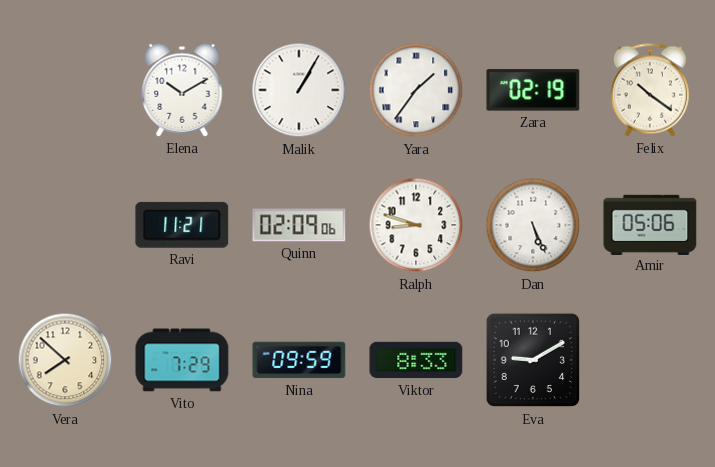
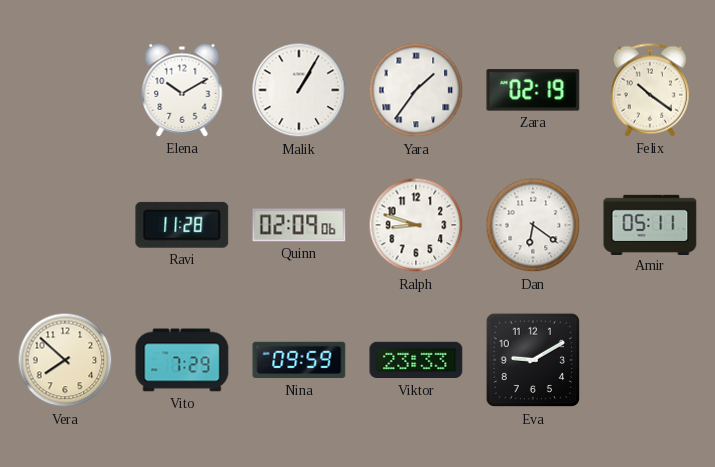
Ravi: 11:21 -> 11:28
Dan: 5:26 -> 6:21
Amir: 05:06 -> 05:11
Viktor: 8:33 -> 23:33
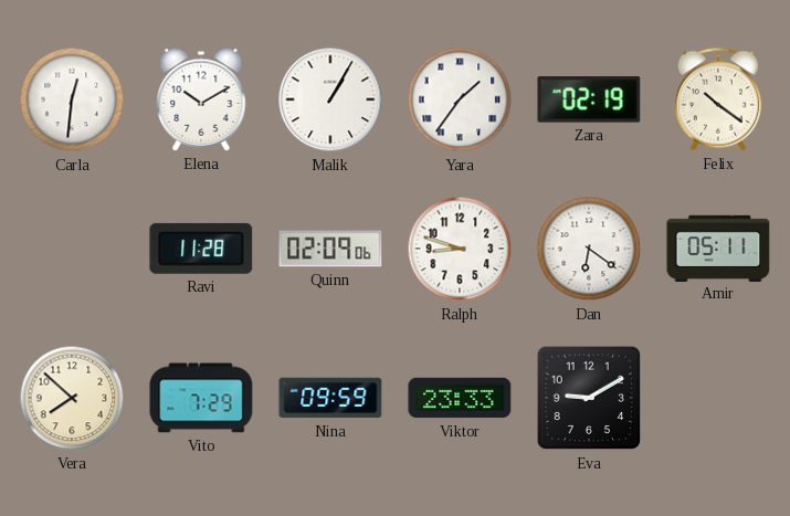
Carla: none -> 12:31
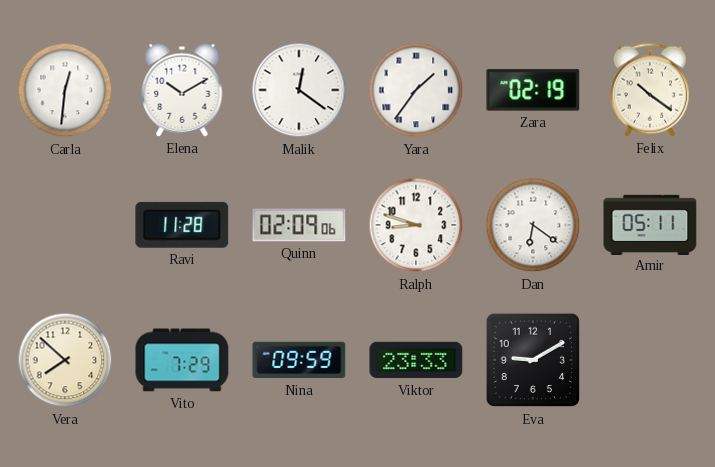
Malik: 1:05 -> 12:21
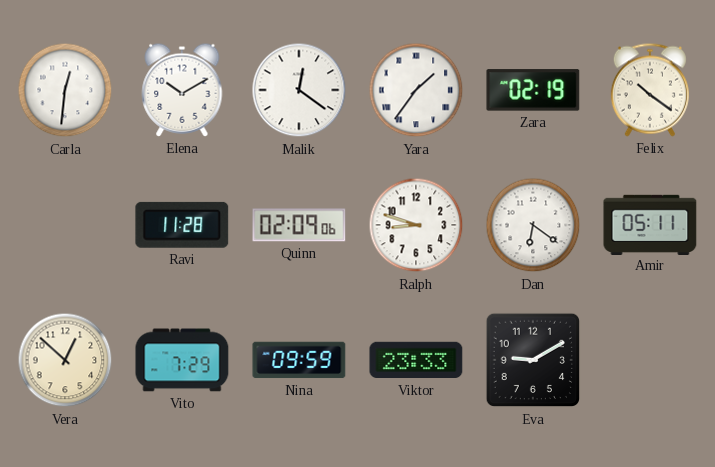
Vera: 7:52 -> 12:52
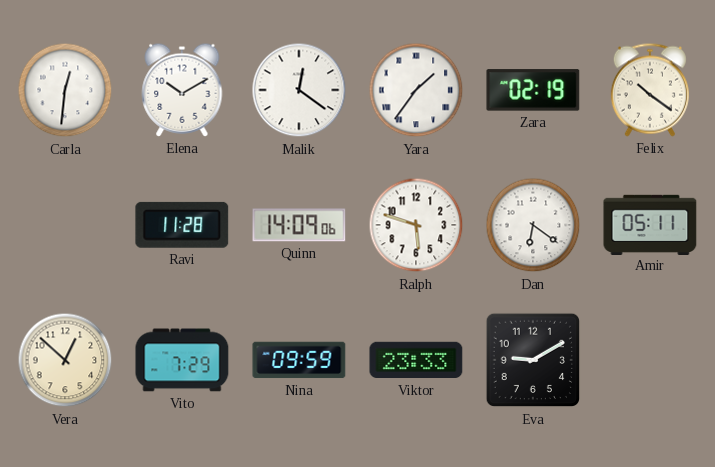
Quinn: 02:09 -> 14:09
Ralph: 8:48 -> 5:48
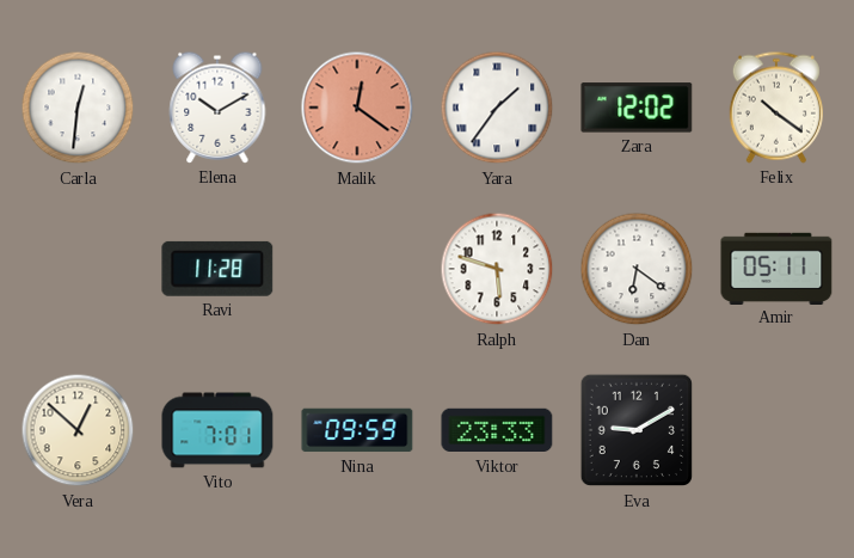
Malik dial: white -> salmon
Zara: 02:19 -> 12:02
Quinn: 14:09 -> none
Vito: 7:29 -> 7:01
